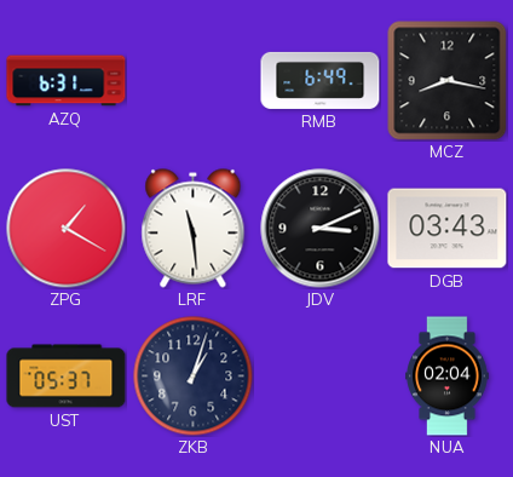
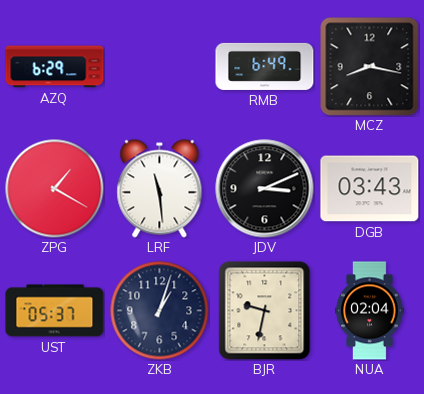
AZQ: 6:31 -> 6:29
BJR: none -> 9:32
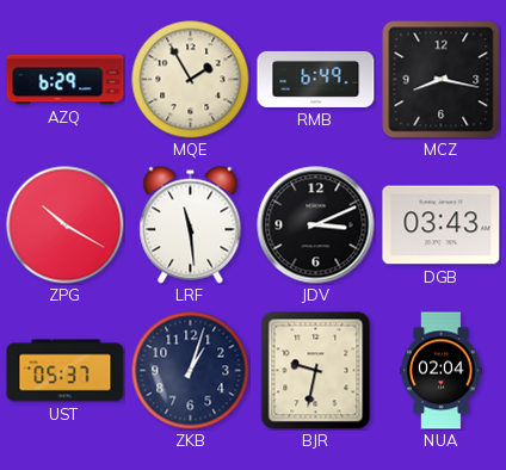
MQE: none -> 1:55
ZPG: 1:20 -> 10:20
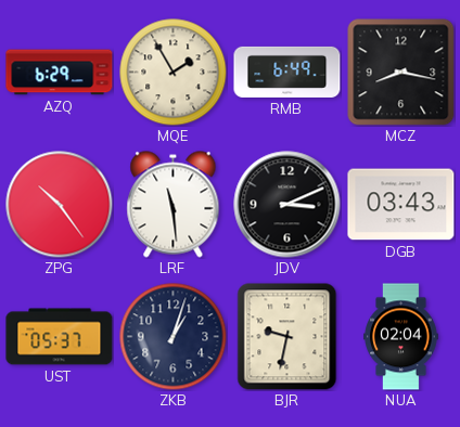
ZPG: 10:20 -> 10:24
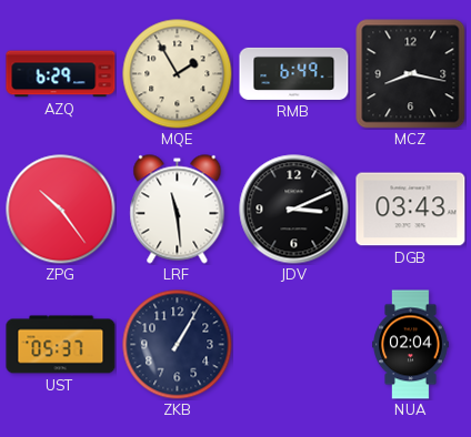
ZKB: 1:03 -> 1:05
BJR: 9:32 -> none
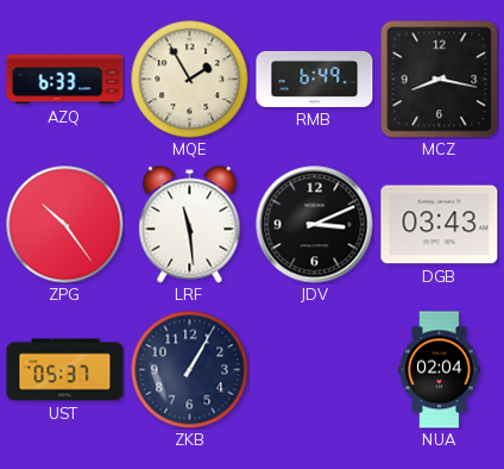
AZQ: 6:29 -> 6:33
